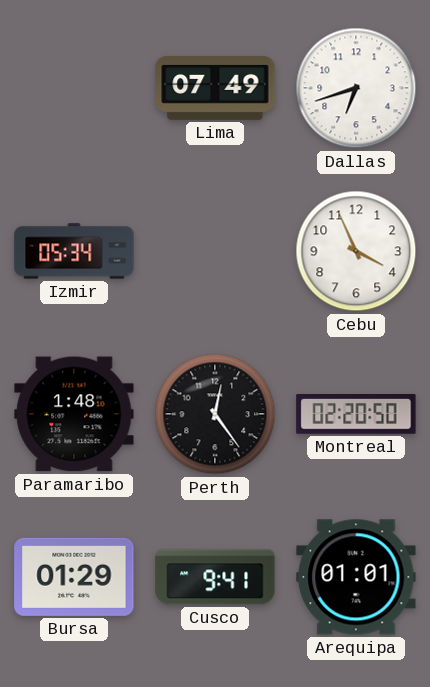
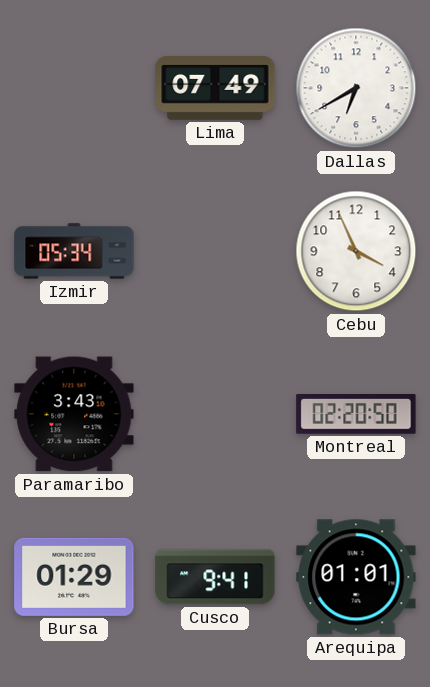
Dallas: 6:42 -> 6:40
Paramaribo: 1:48 -> 3:43
Perth: 12:24 -> none
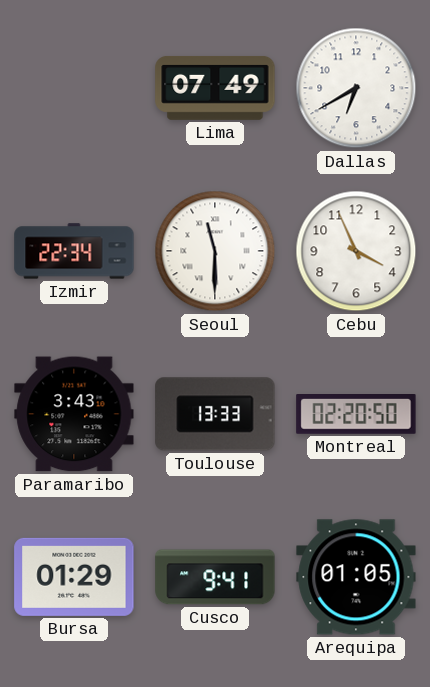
Izmir: 05:34 -> 22:34
Seoul: none -> 11:30
Toulouse: none -> 13:33
Arequipa: 01:01 -> 01:05
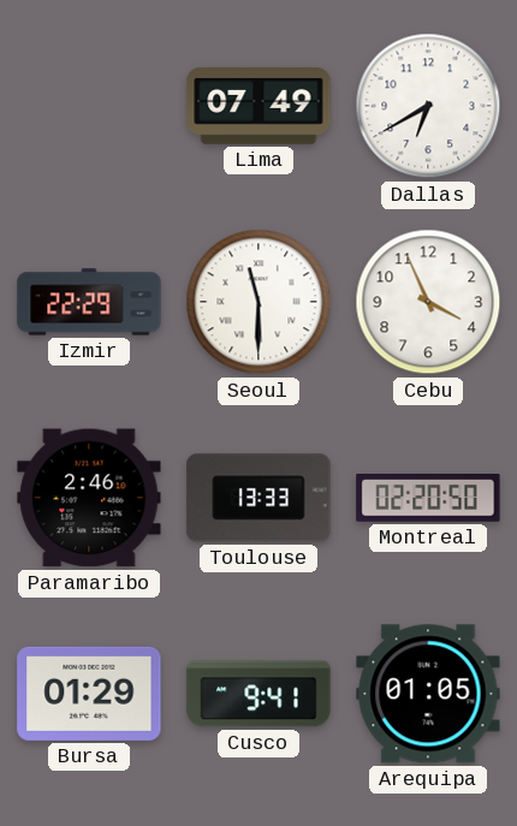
Izmir: 22:34 -> 22:29
Paramaribo: 3:43 -> 2:46
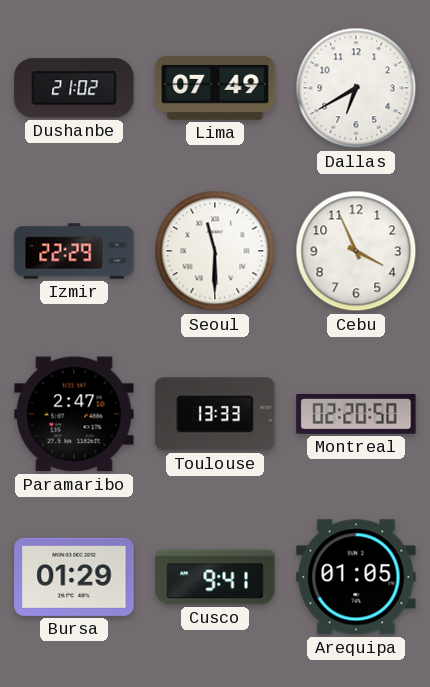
Dushanbe: none -> 21:02
Paramaribo: 2:46 -> 2:47
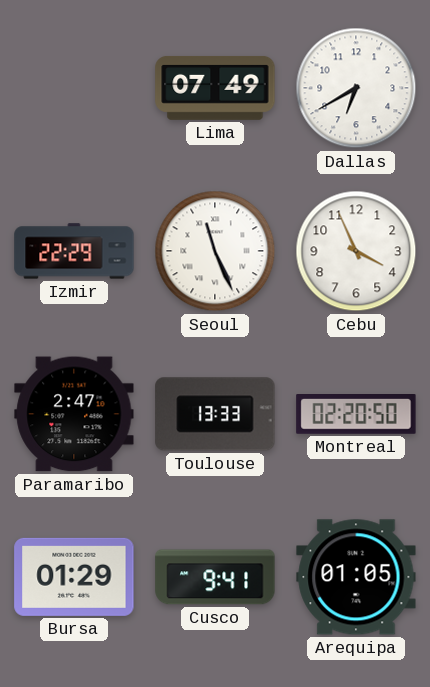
Dushanbe: 21:02 -> none
Seoul: 11:30 -> 11:26
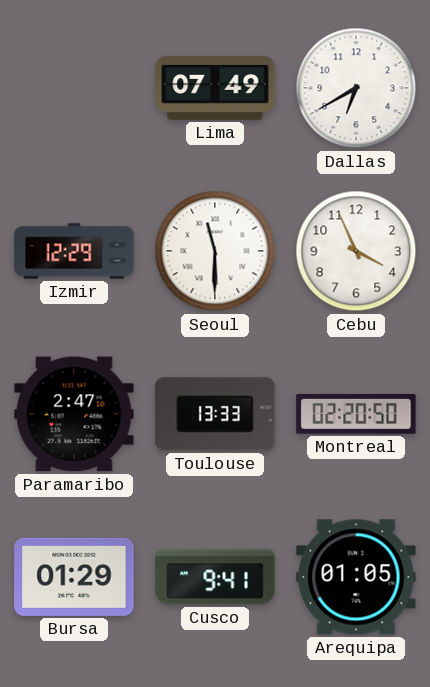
Izmir: 22:29 -> 12:29
Seoul: 11:26 -> 11:30
